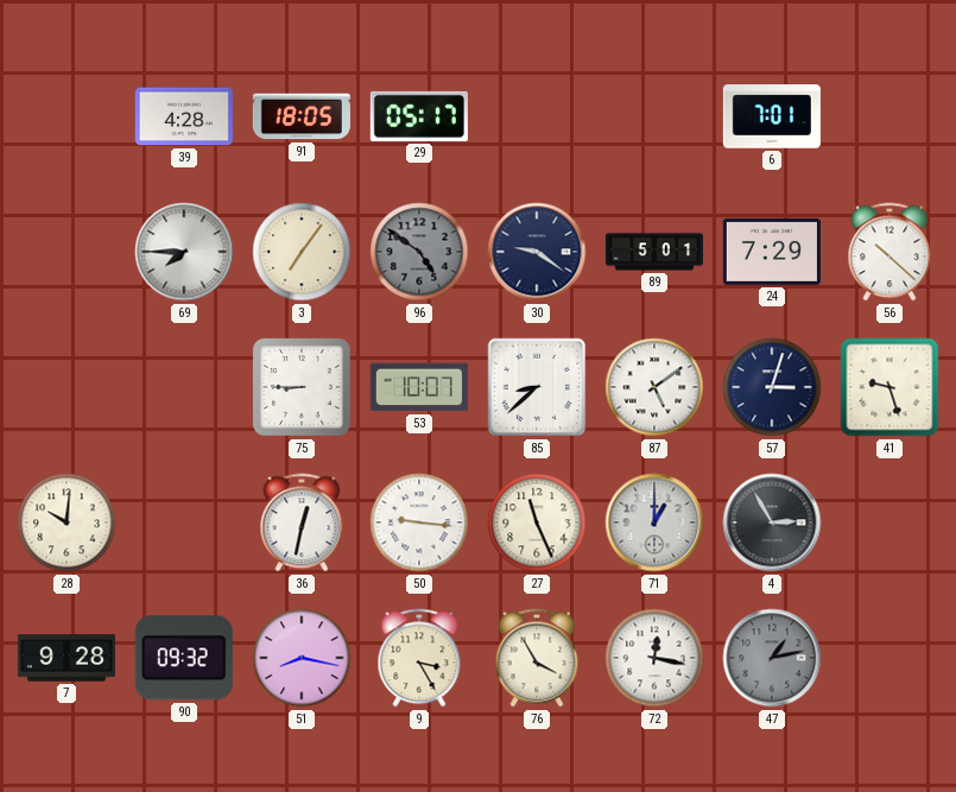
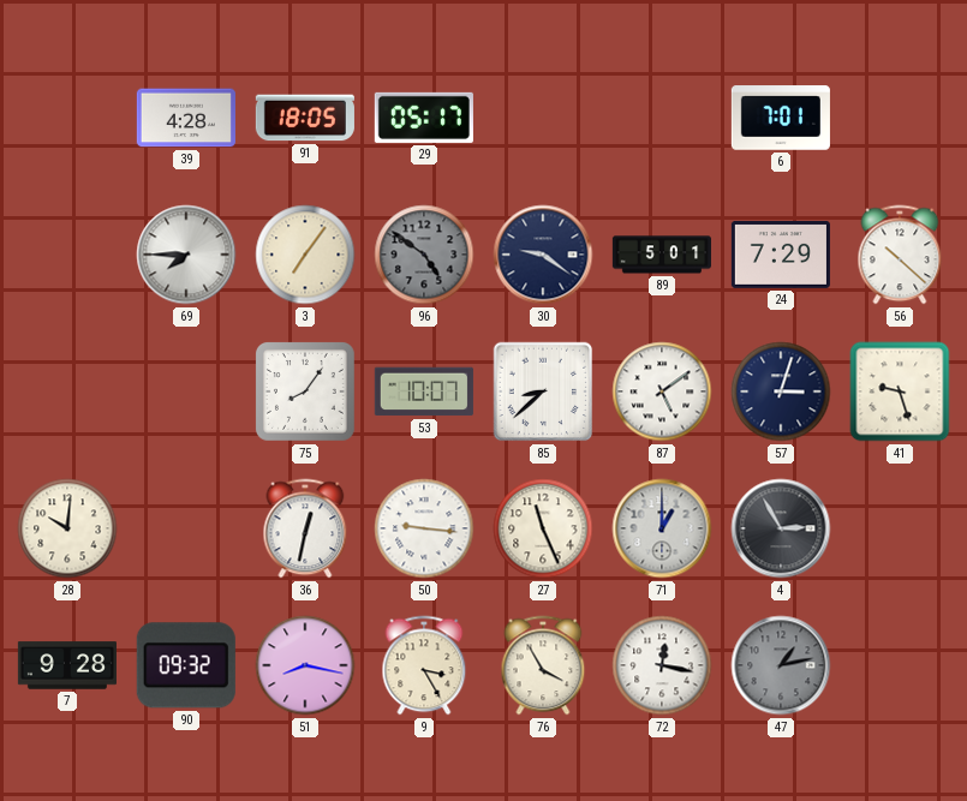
75: 8:45 -> 8:06
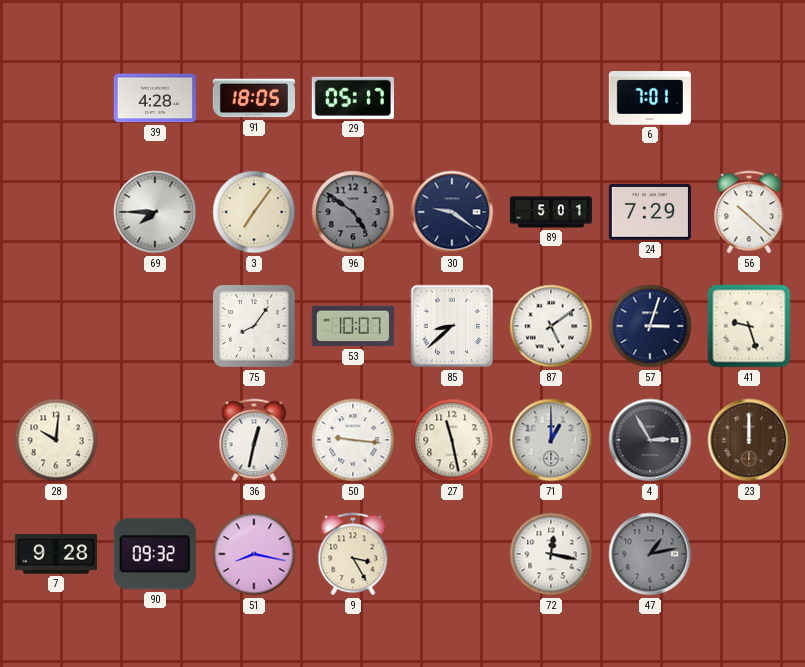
27: 11:26 -> 11:28
23: none -> 12:00
76: 3:55 -> none
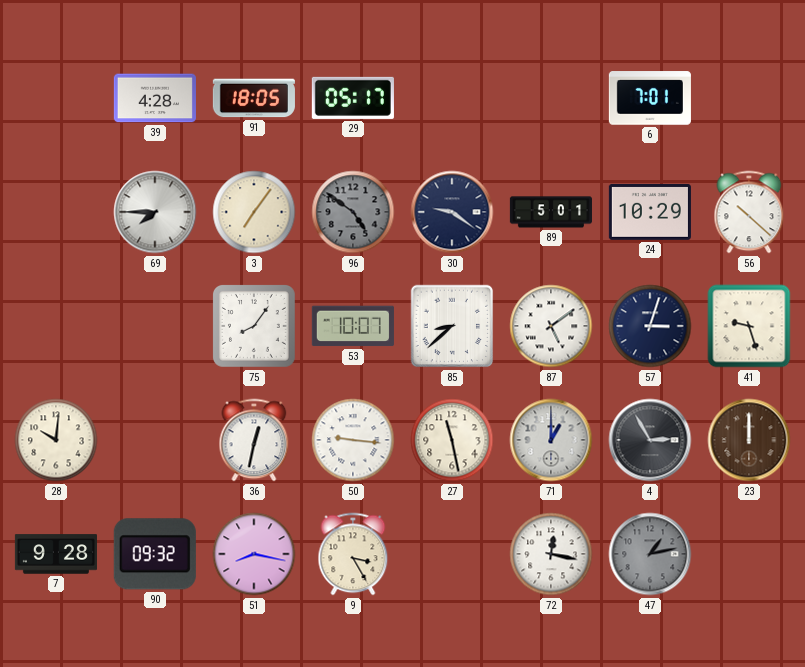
24: 7:29 -> 10:29
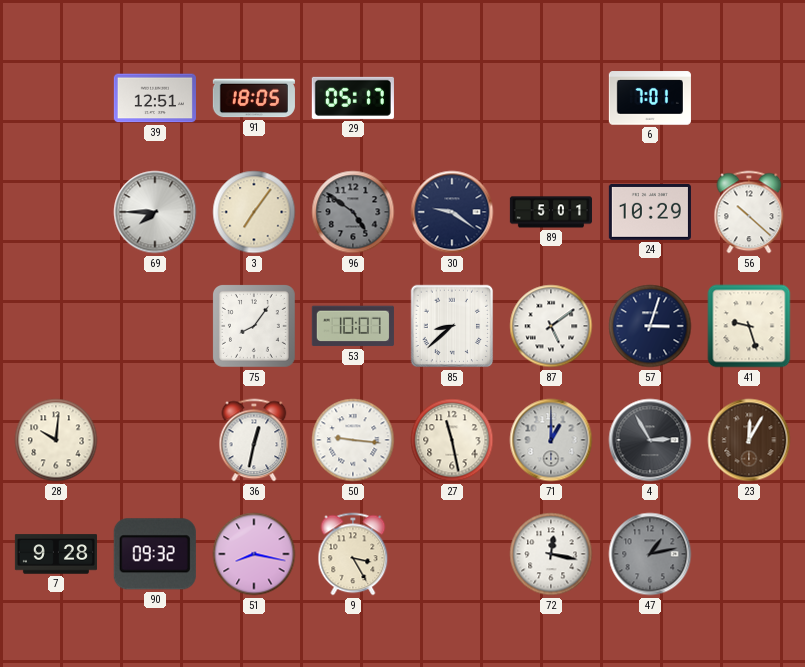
39: 4:28 -> 12:51
23: 12:00 -> 12:05
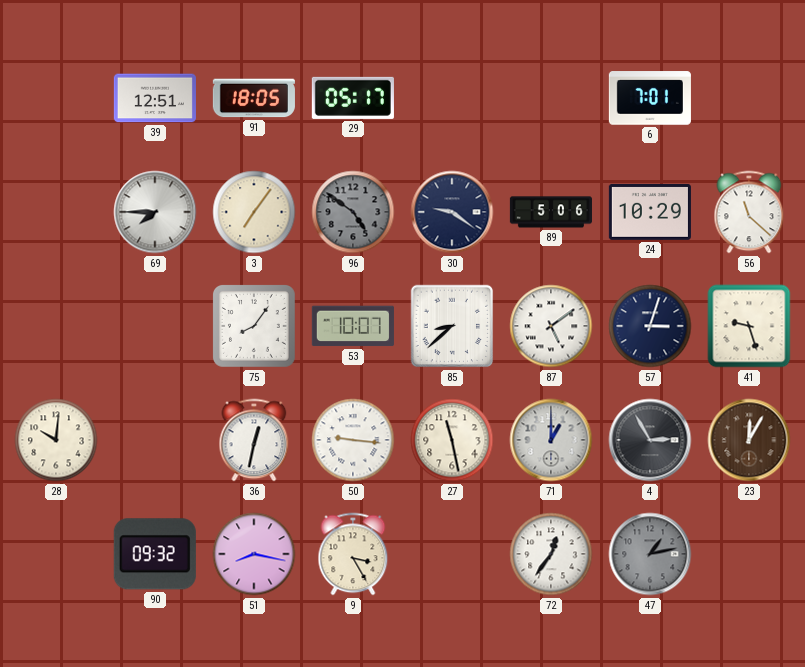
89: 5:01 -> 5:06
56: 10:22 -> 11:22
7: 9:28 -> none
72: 12:17 -> 12:36
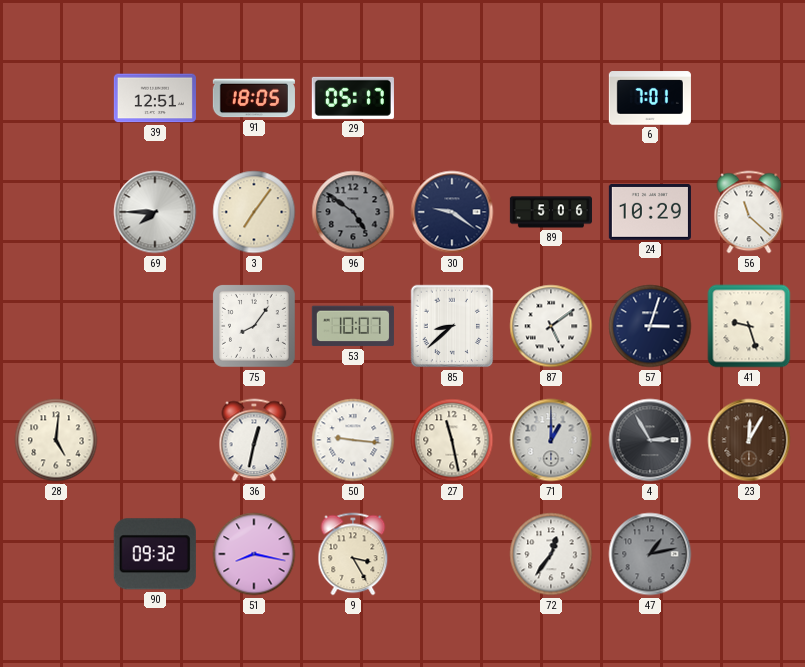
28: 10:01 -> 5:01
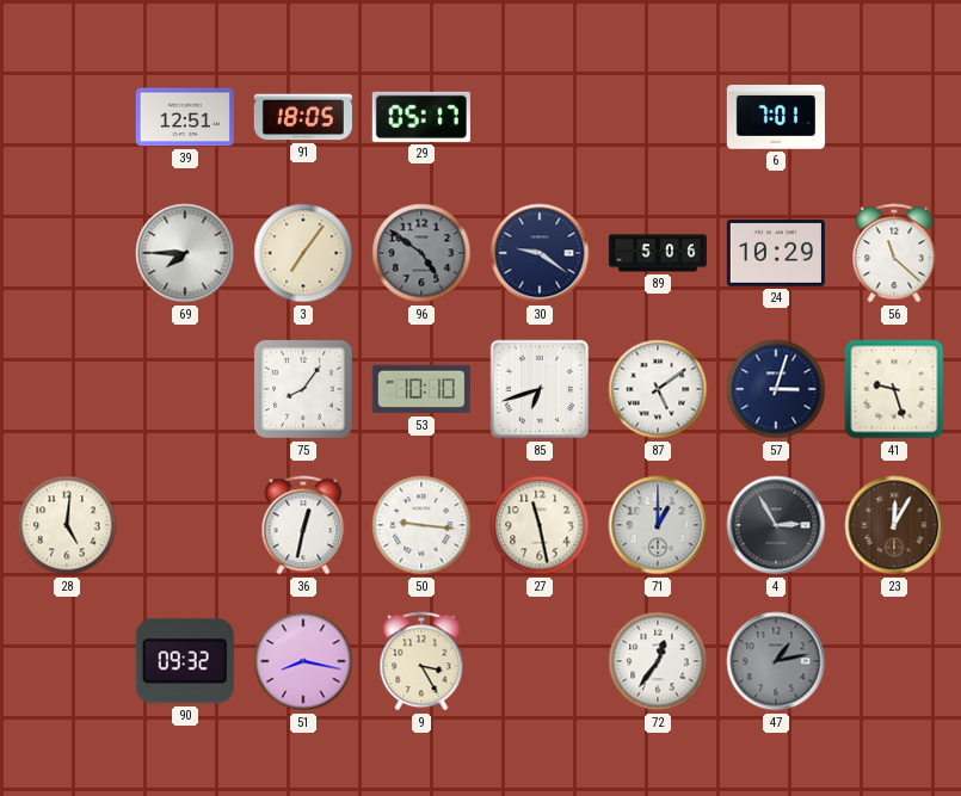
53: 10:07 -> 10:10
85: 8:38 -> 6:42
